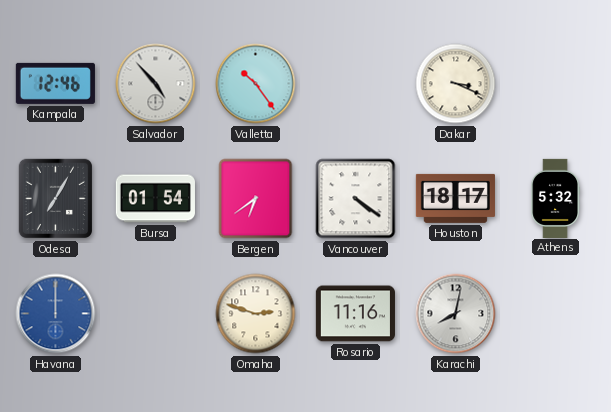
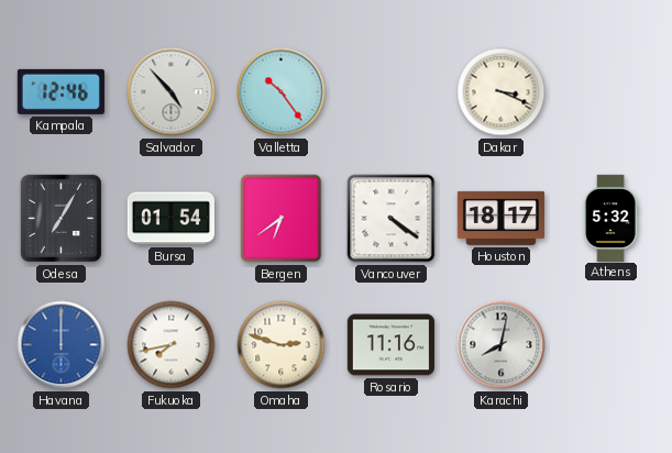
Fukuoka: none -> 7:43
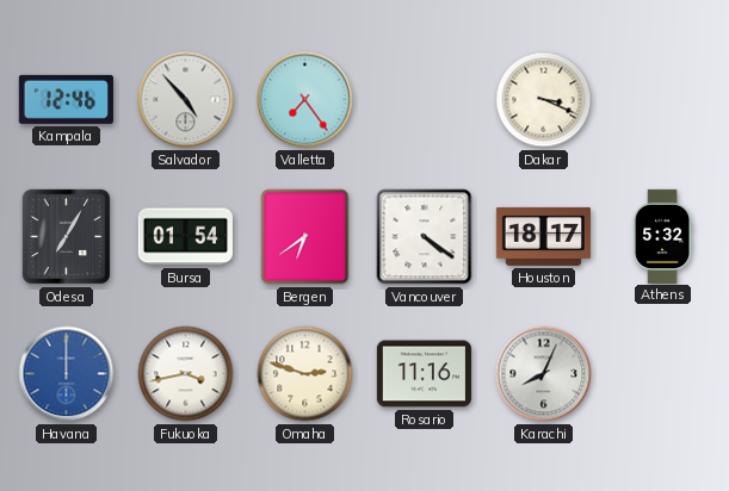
Valletta: 10:24 -> 7:24
Fukuoka: 7:43 -> 3:43
Karachi: 8:02 -> 8:04
